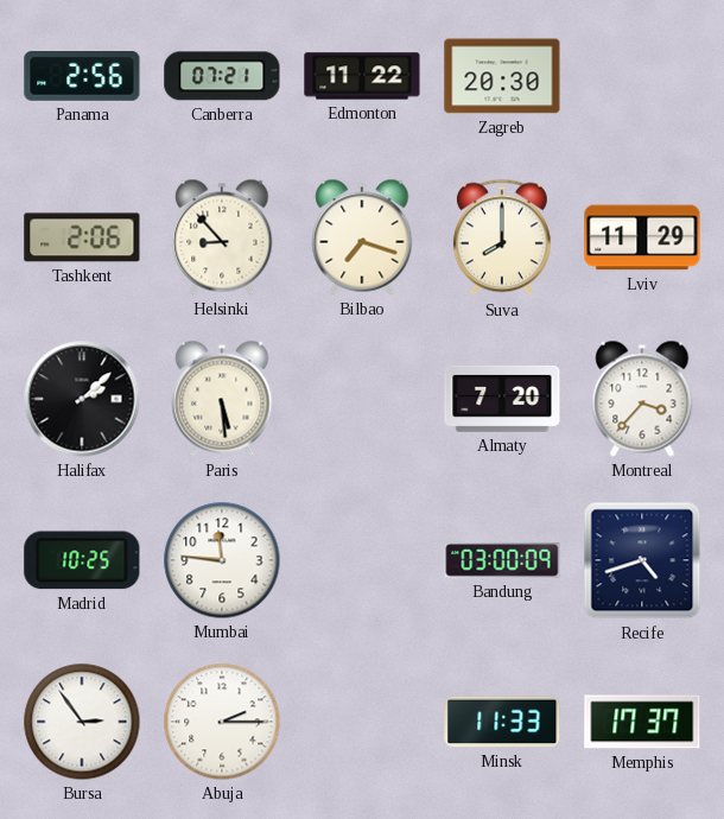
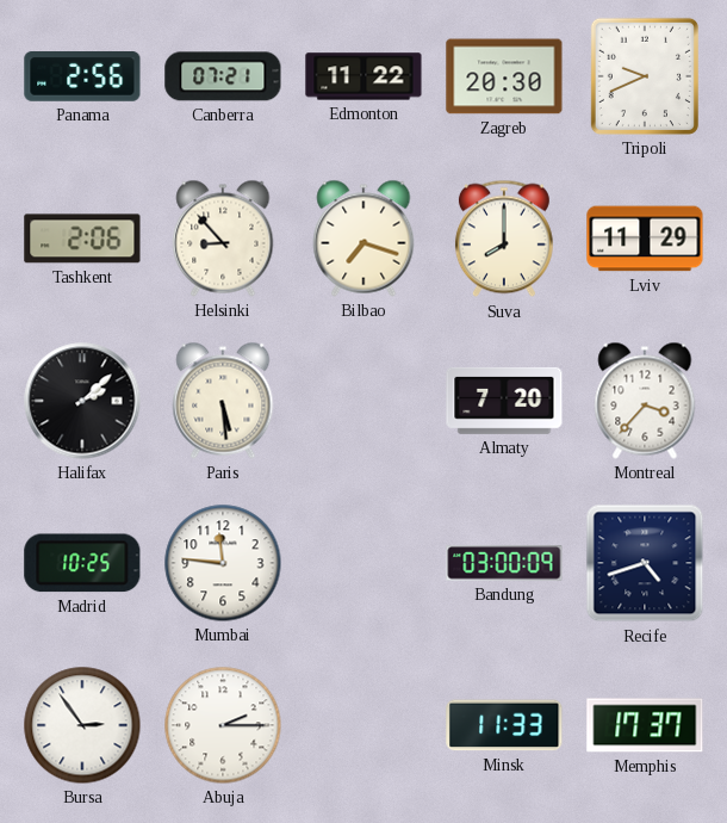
Tripoli: none -> 9:41
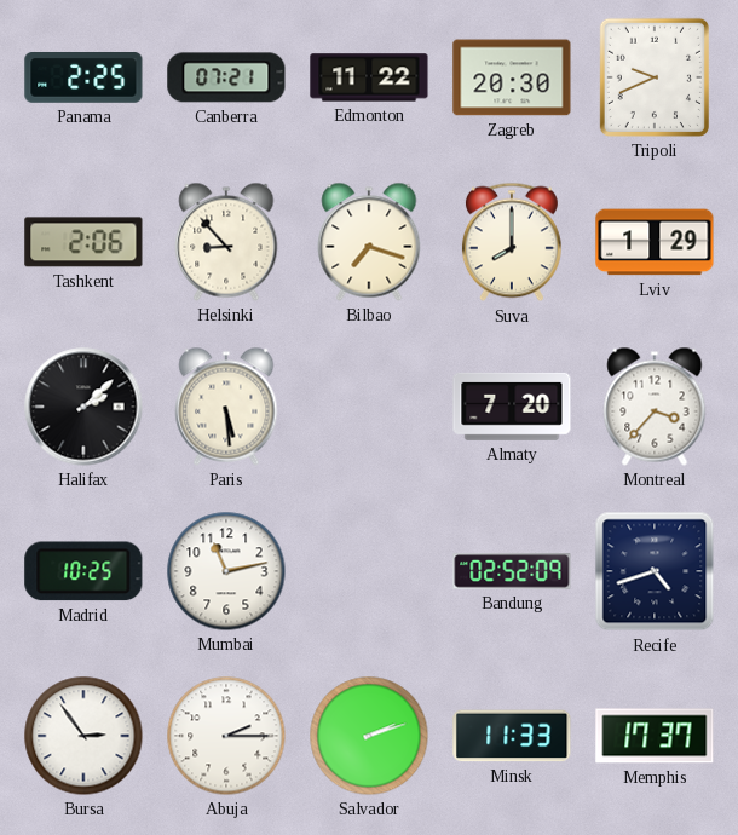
Panama: 2:56 -> 2:25
Lviv: 11:29 -> 1:29
Mumbai: 11:46 -> 11:13
Bandung: 03:00 -> 02:52
Salvador: none -> 2:12
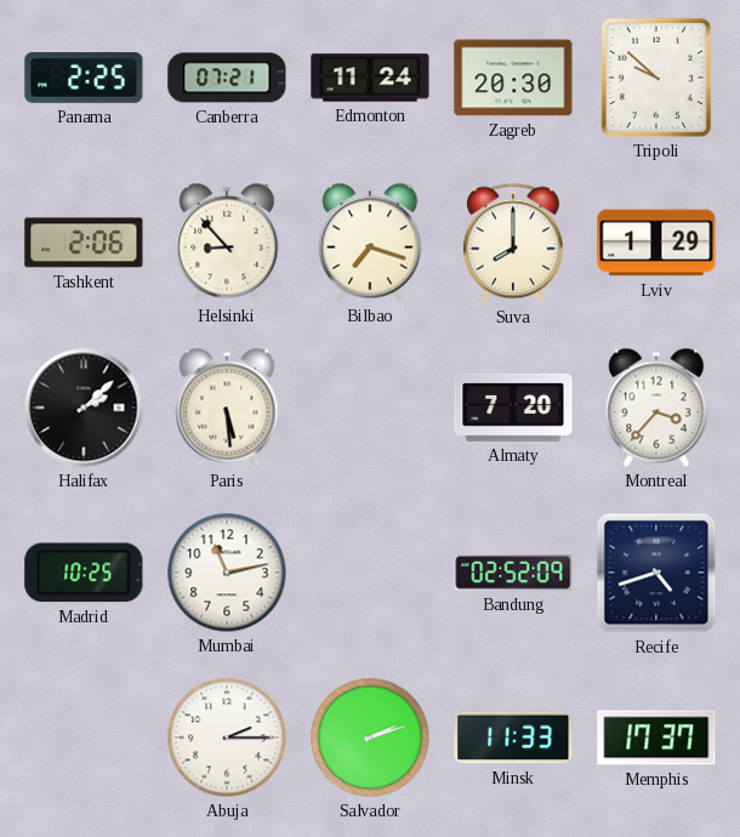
Edmonton: 11:22 -> 11:24
Tripoli: 9:41 -> 9:52
Bursa: 2:54 -> none
